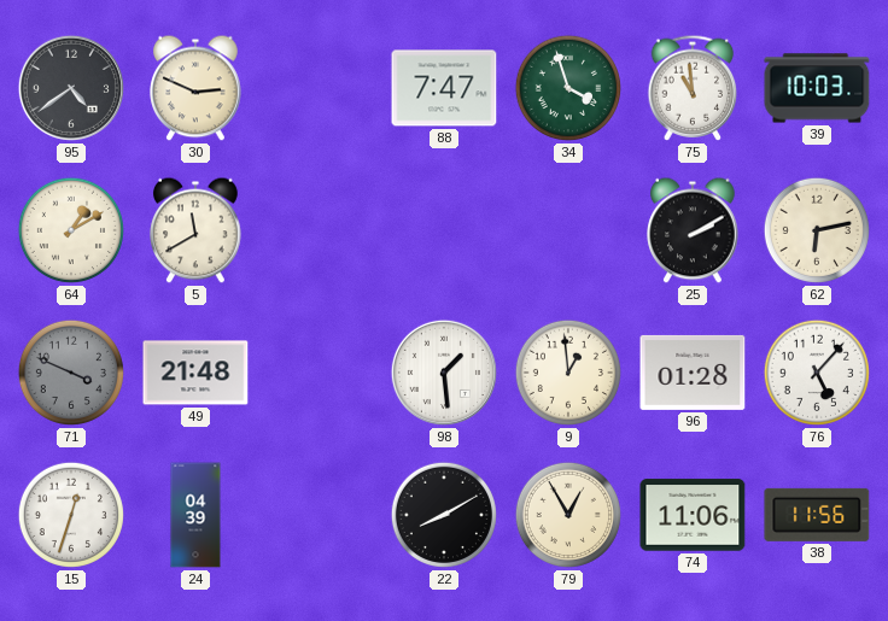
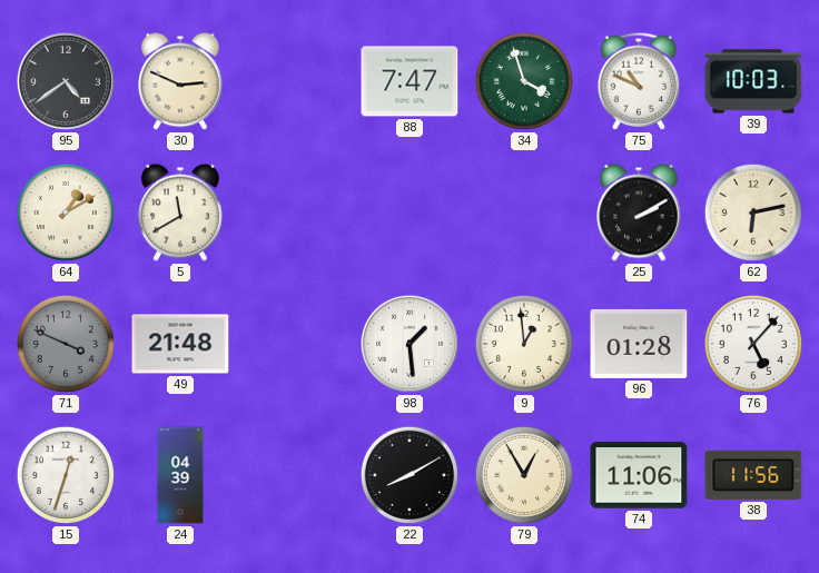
75: 10:59 -> 10:49
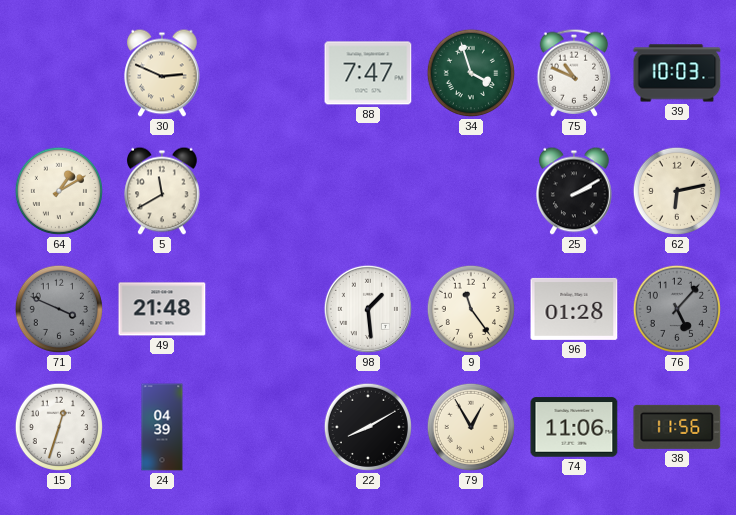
95: 4:39 -> none
9: 12:59 -> 11:24
76 dial: white -> grey
